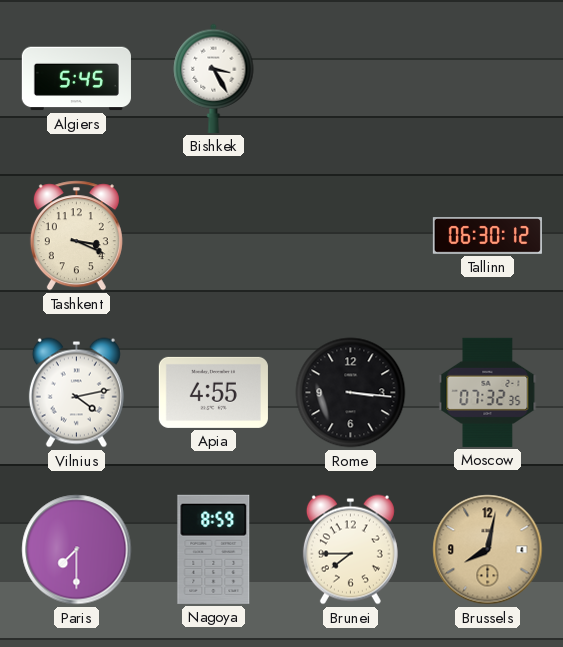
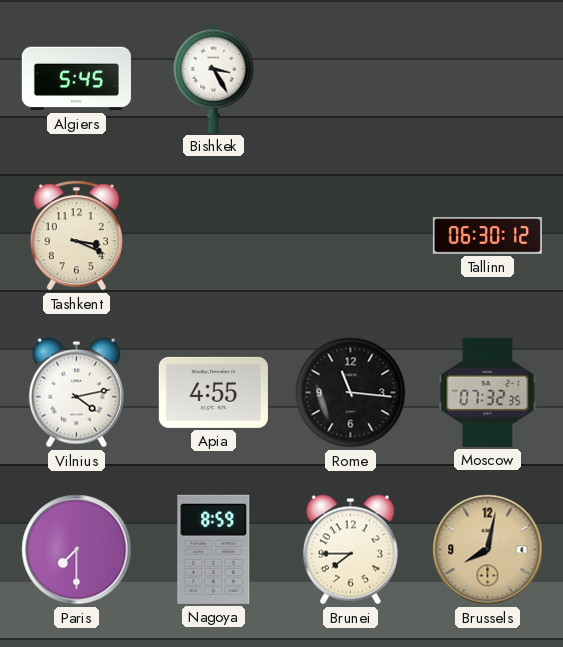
Rome: 3:16 -> 11:16
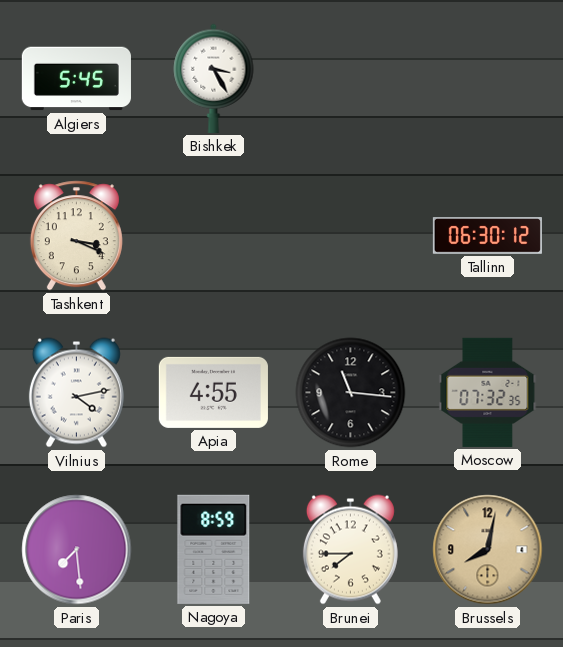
Paris: 7:30 -> 7:29
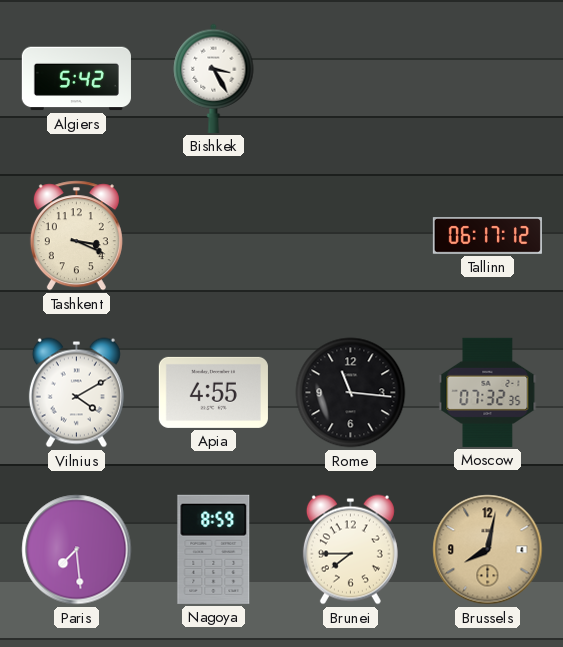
Algiers: 5:45 -> 5:42
Tallinn: 06:30 -> 06:17
Vilnius: 4:13 -> 4:10
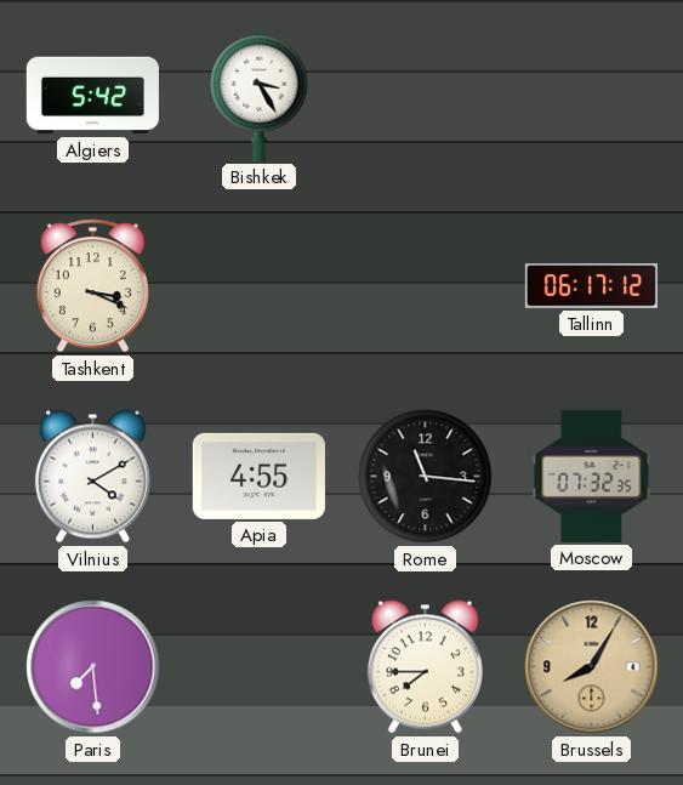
Nagoya: 8:59 -> none
Brussels: 8:02 -> 8:05
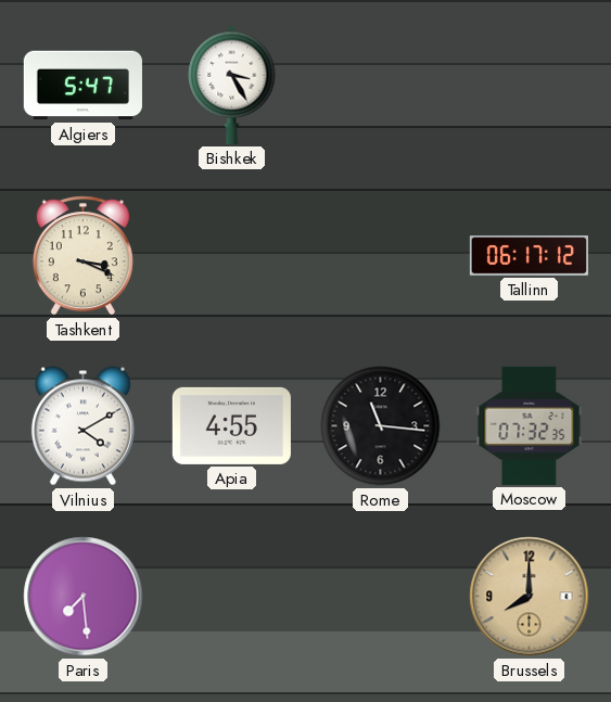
Algiers: 5:42 -> 5:47
Brunei: 7:45 -> none
Brussels: 8:05 -> 8:00
